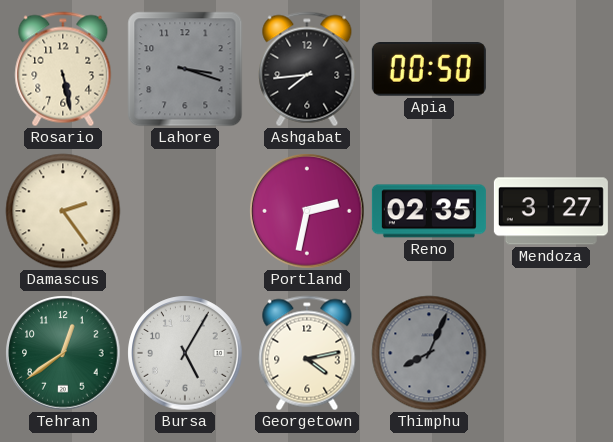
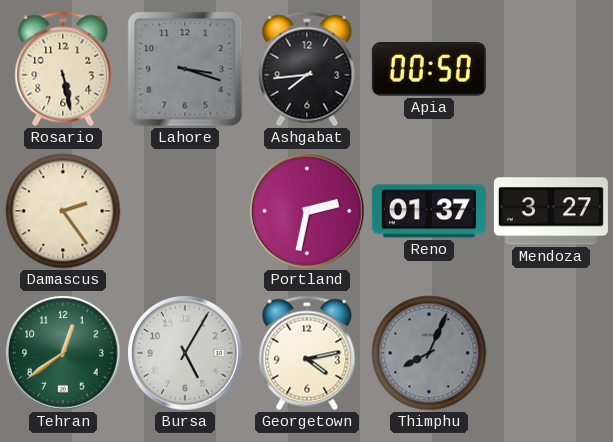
Reno: 02:35 -> 01:37
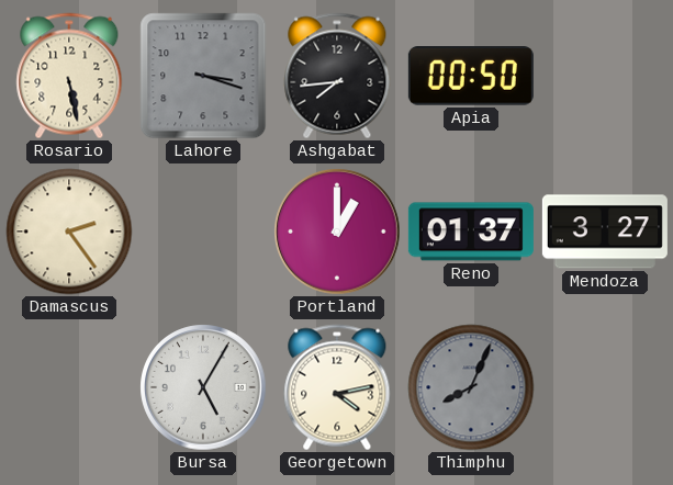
Portland: 2:32 -> 1:00
Tehran: 12:39 -> none
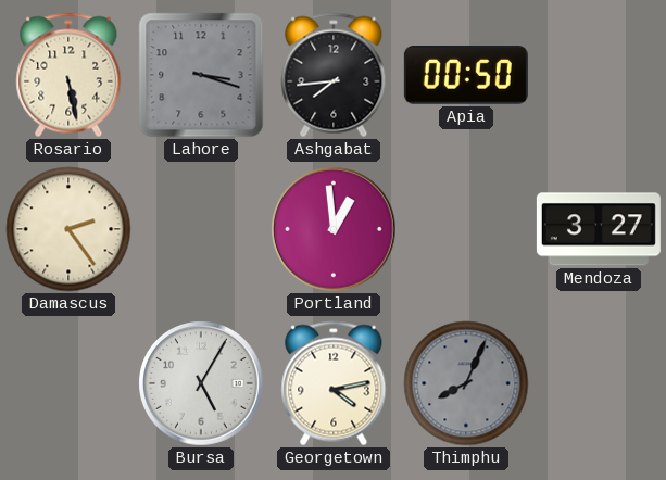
Portland: 1:00 -> 12:59
Reno: 01:37 -> none
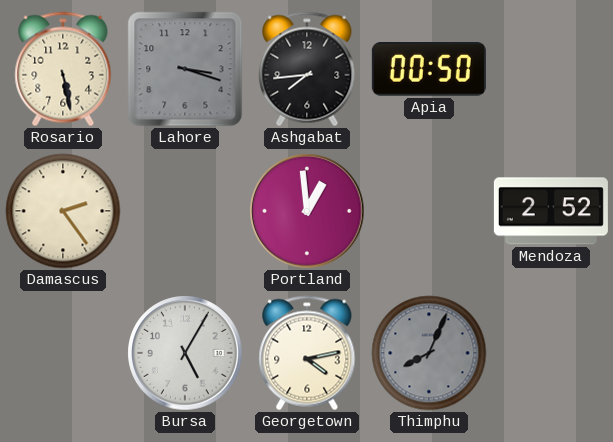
Mendoza: 3:27 -> 2:52
